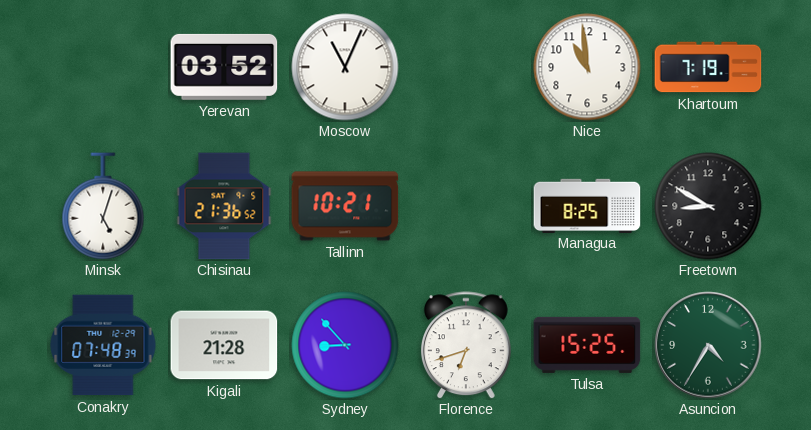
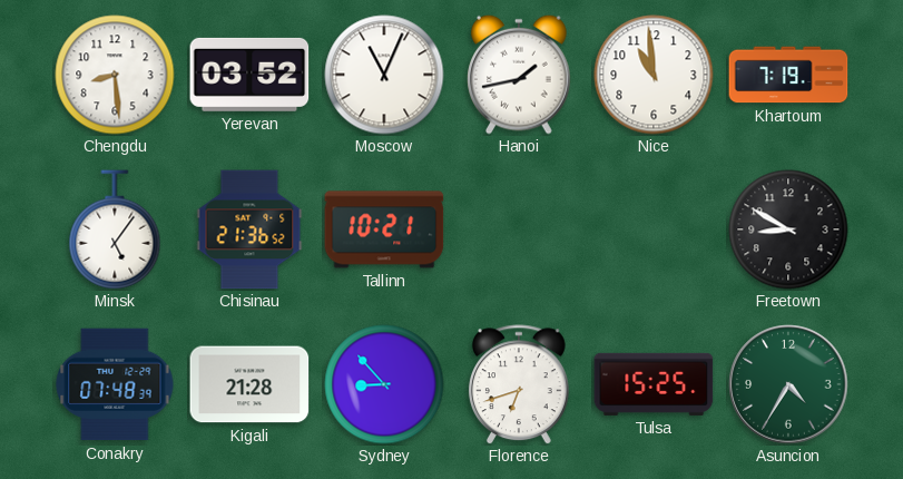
Chengdu: none -> 8:29
Hanoi: none -> 1:43
Minsk: 5:03 -> 5:06
Managua: 8:25 -> none
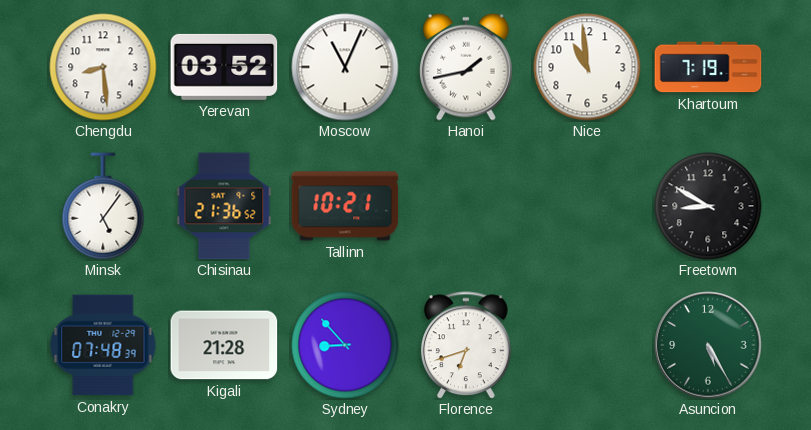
Tulsa: 15:25 -> none
Asuncion: 4:35 -> 5:25
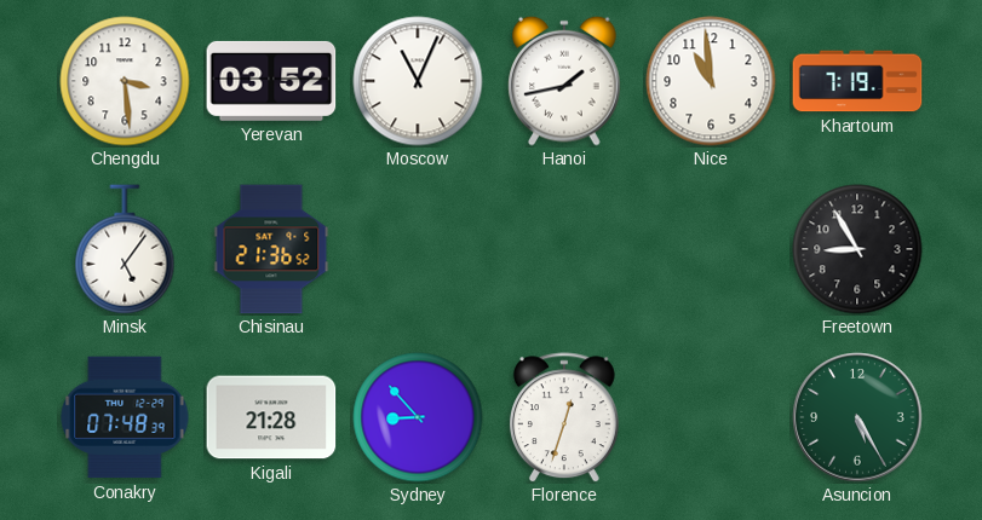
Chengdu: 8:29 -> 3:29
Tallinn: 10:21 -> none
Freetown: 8:50 -> 8:55
Florence: 6:42 -> 12:33
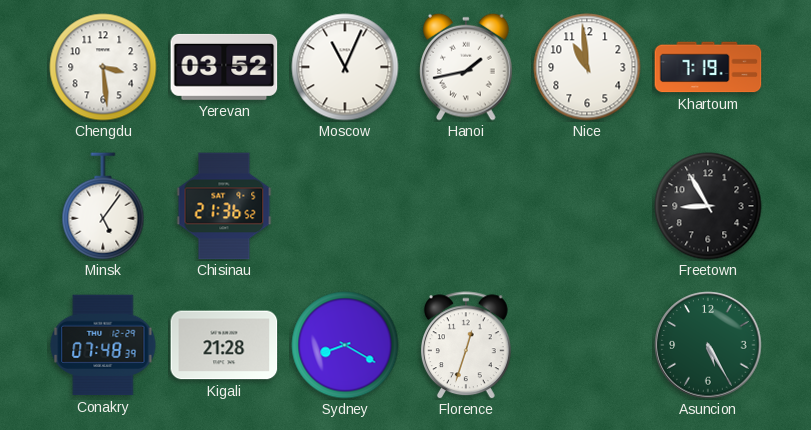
Sydney: 8:53 -> 8:20
